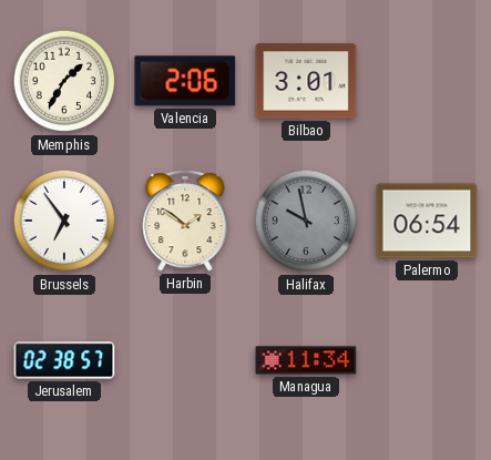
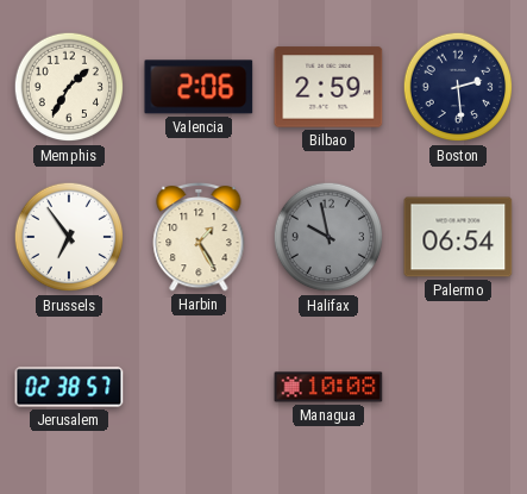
Bilbao: 3:01 -> 2:59
Boston: none -> 2:29
Harbin: 1:51 -> 1:25
Managua: 11:34 -> 10:08
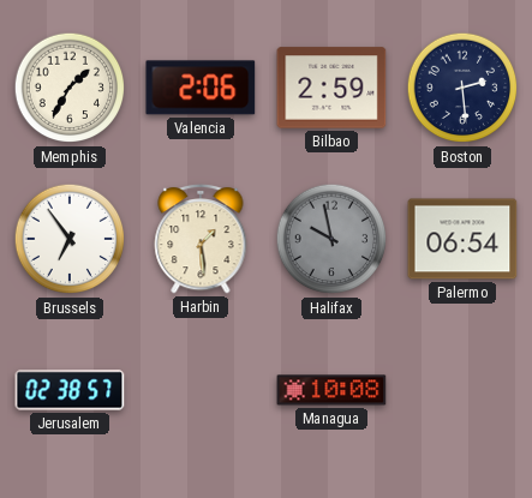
Harbin: 1:25 -> 1:29
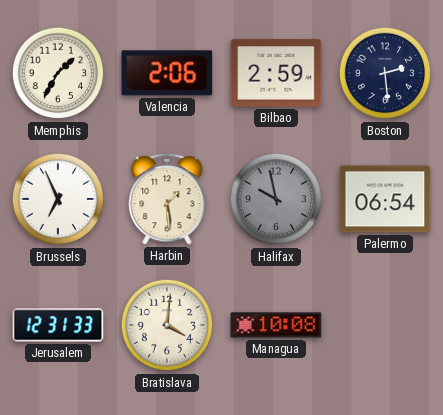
Brussels: 6:54 -> 6:56
Jerusalem: 02:38 -> 12:31
Bratislava: none -> 4:01
